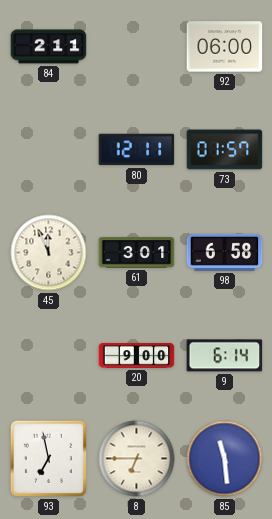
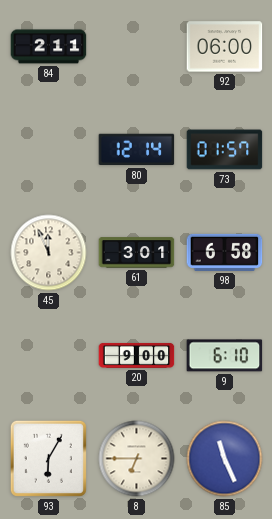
80: 12:11 -> 12:14
9: 6:14 -> 6:10
93: 6:58 -> 6:05
85: 11:29 -> 11:26
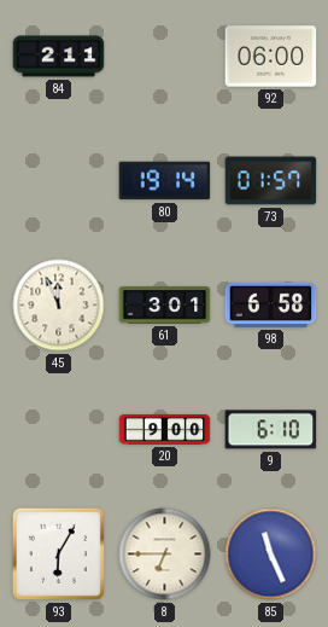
80: 12:14 -> 19:14
